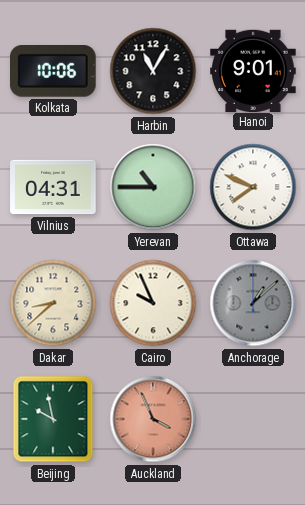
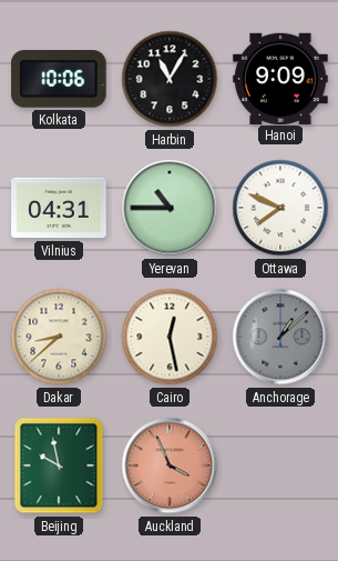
Hanoi: 9:01 -> 9:09
Cairo: 9:56 -> 12:28
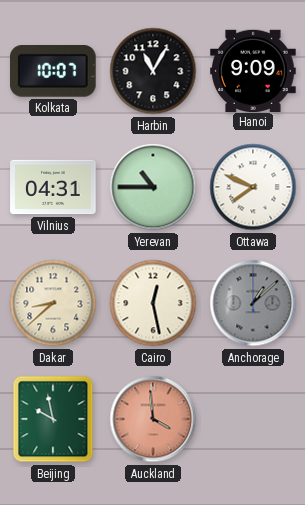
Kolkata: 10:06 -> 10:07
Auckland: 3:56 -> 3:59
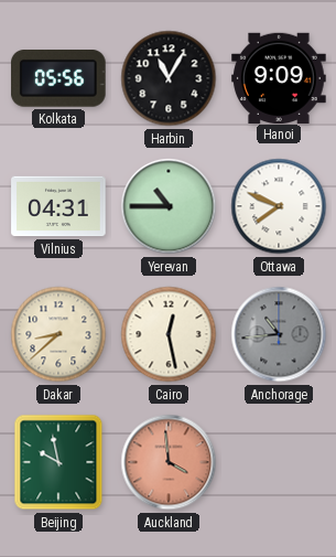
Kolkata: 10:07 -> 05:56
Anchorage: 1:08 -> 10:44
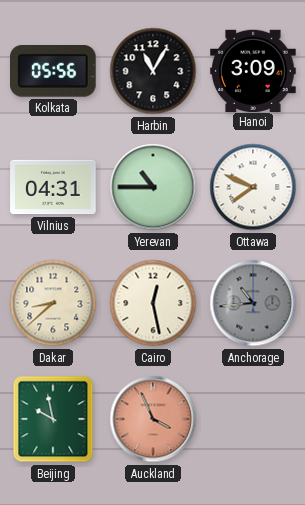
Hanoi: 9:09 -> 3:09
Auckland: 3:59 -> 3:56
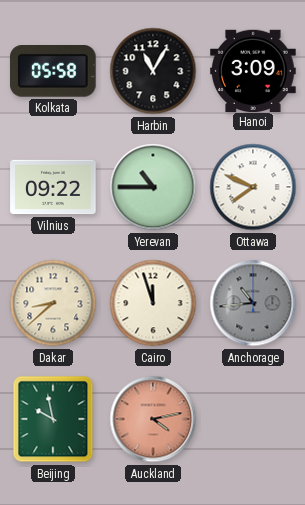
Kolkata: 05:56 -> 05:58
Vilnius: 04:31 -> 09:22
Cairo: 12:28 -> 11:57
Auckland: 3:56 -> 4:13
